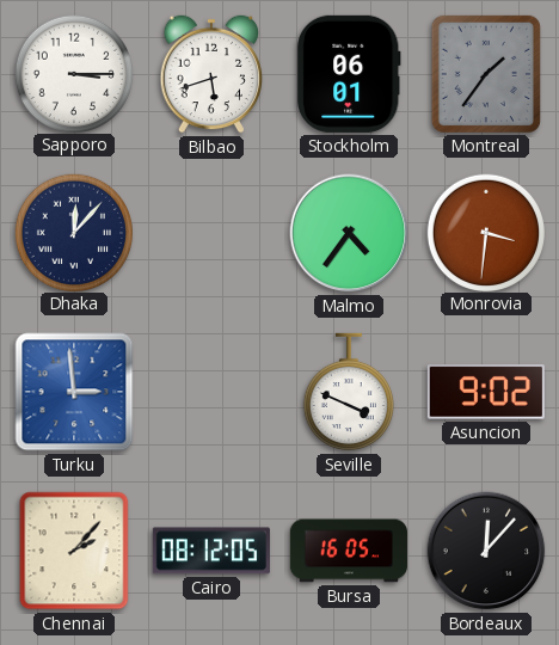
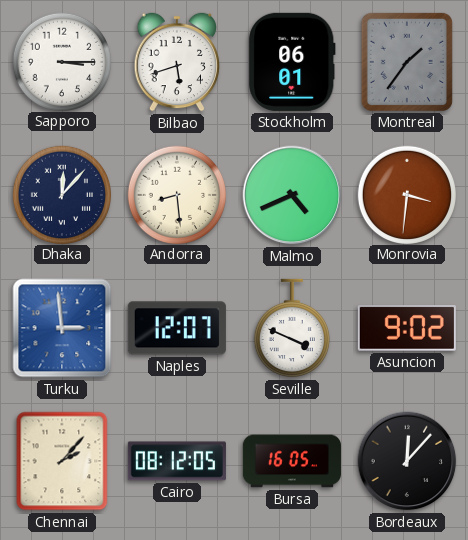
Andorra: none -> 8:29
Malmo: 4:36 -> 4:41
Naples: none -> 12:07
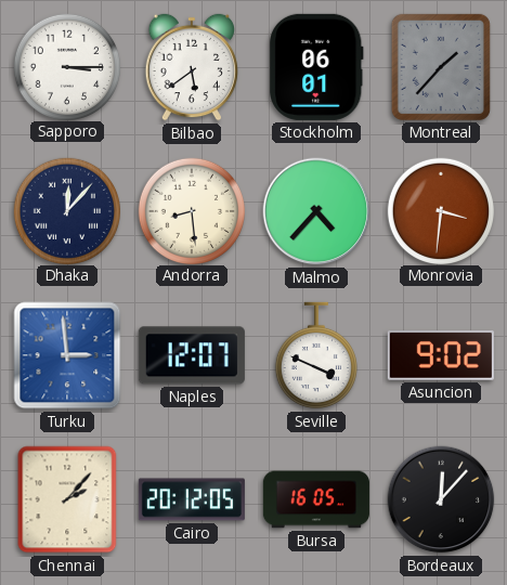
Bilbao: 5:42 -> 5:39
Montreal: 1:36 -> 1:37
Malmo: 4:41 -> 4:37
Cairo: 08:12 -> 20:12
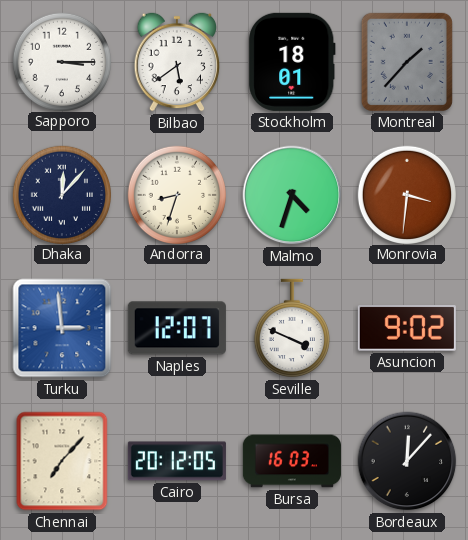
Stockholm: 06:01 -> 18:01
Andorra: 8:29 -> 8:33
Malmo: 4:37 -> 4:33
Chennai: 2:07 -> 7:07
Bursa: 16:05 -> 16:03
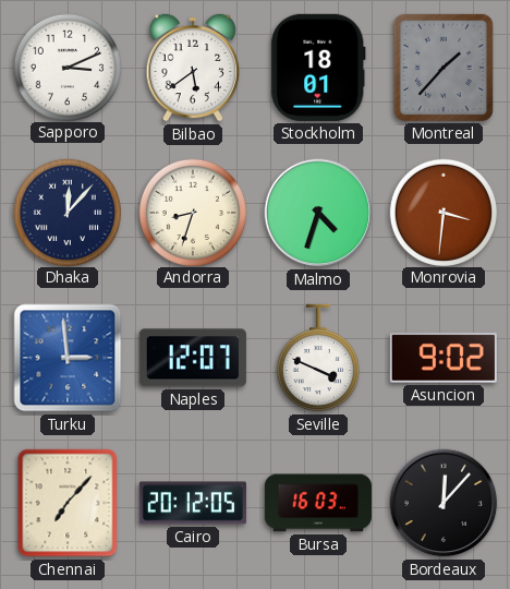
Sapporo: 3:15 -> 3:11
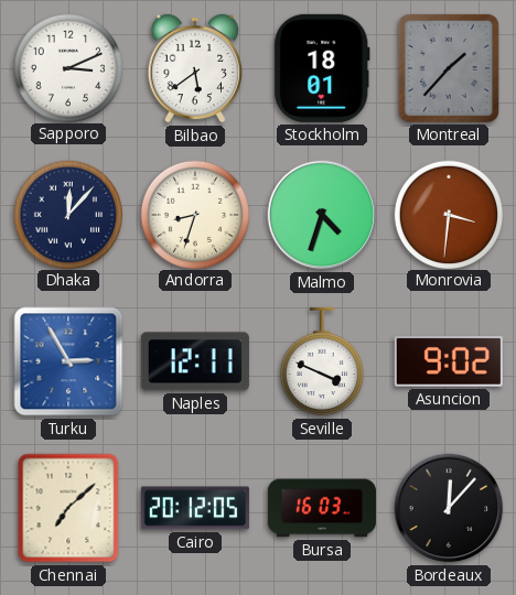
Turku: 2:59 -> 2:55
Naples: 12:07 -> 12:11
Chennai: 7:07 -> 7:08
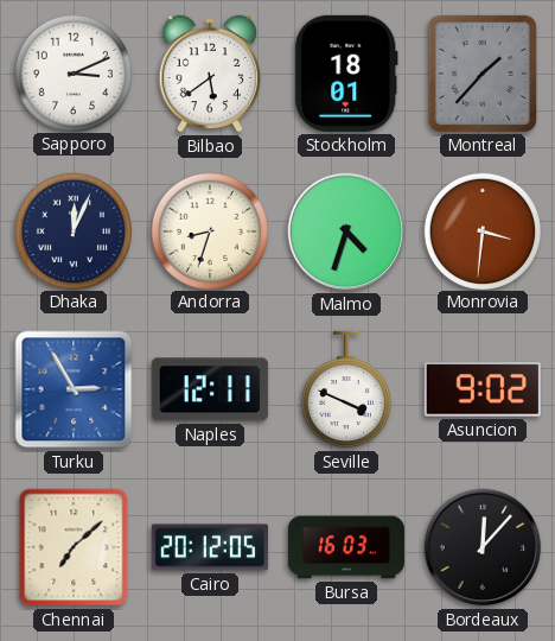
Dhaka: 12:07 -> 12:04
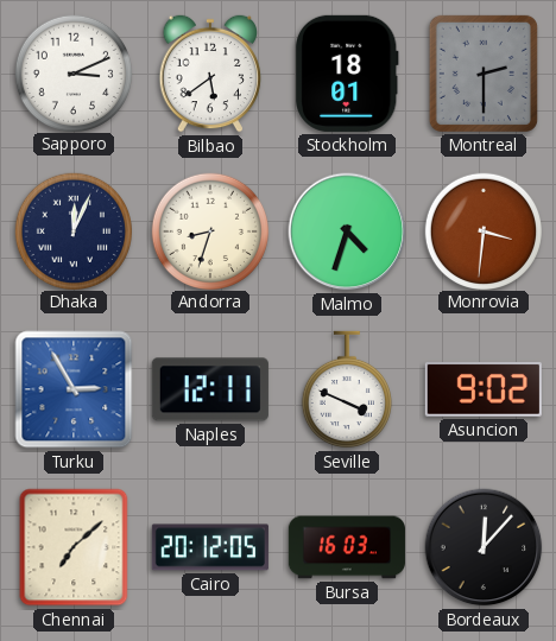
Montreal: 1:37 -> 2:30
